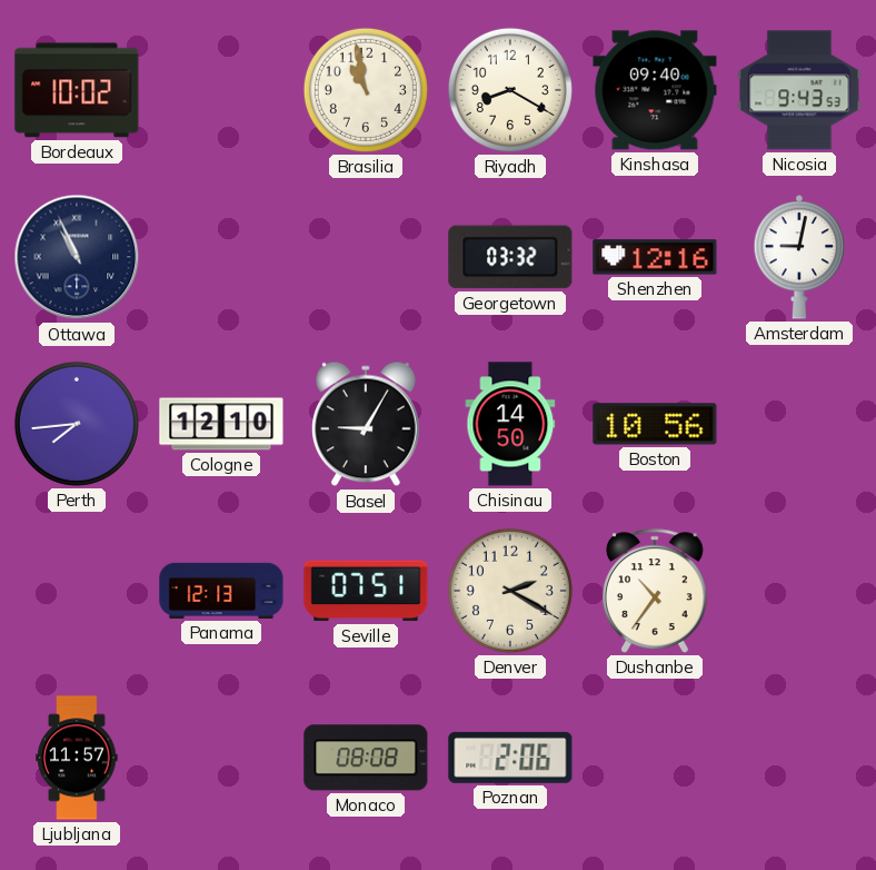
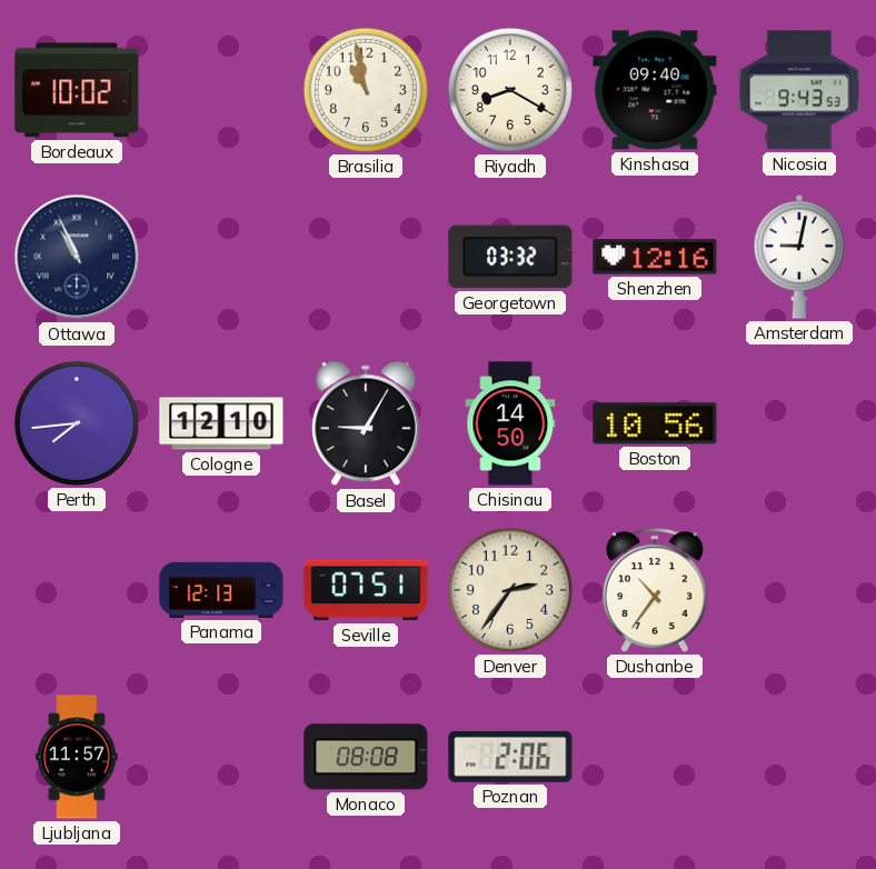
Denver: 2:20 -> 2:36
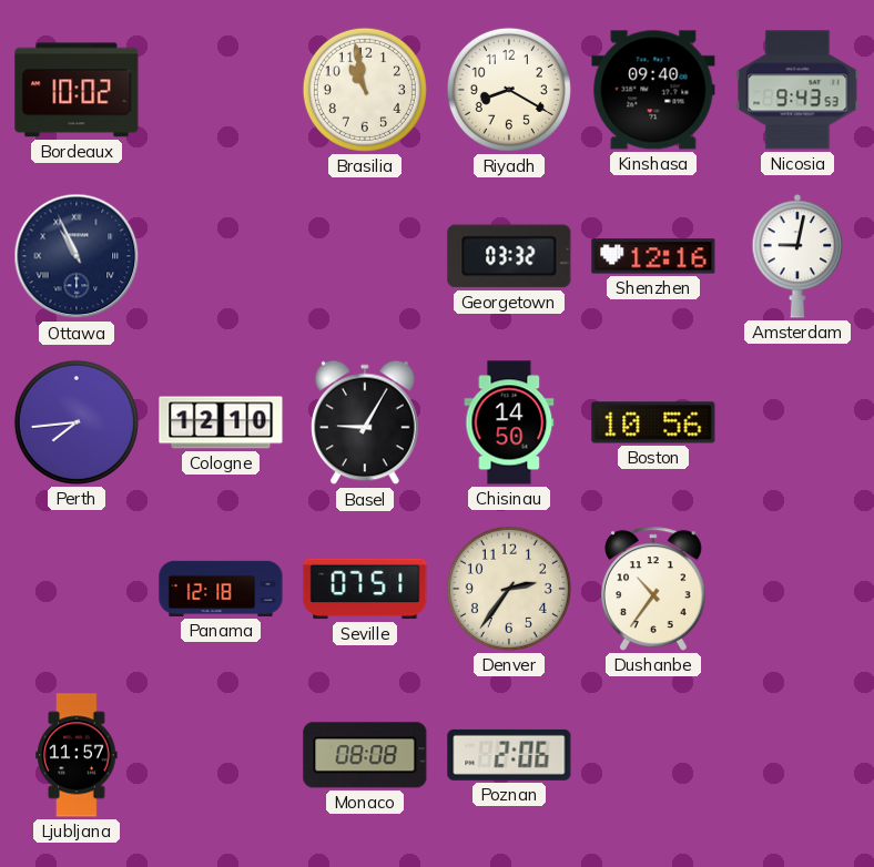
Panama: 12:13 -> 12:18
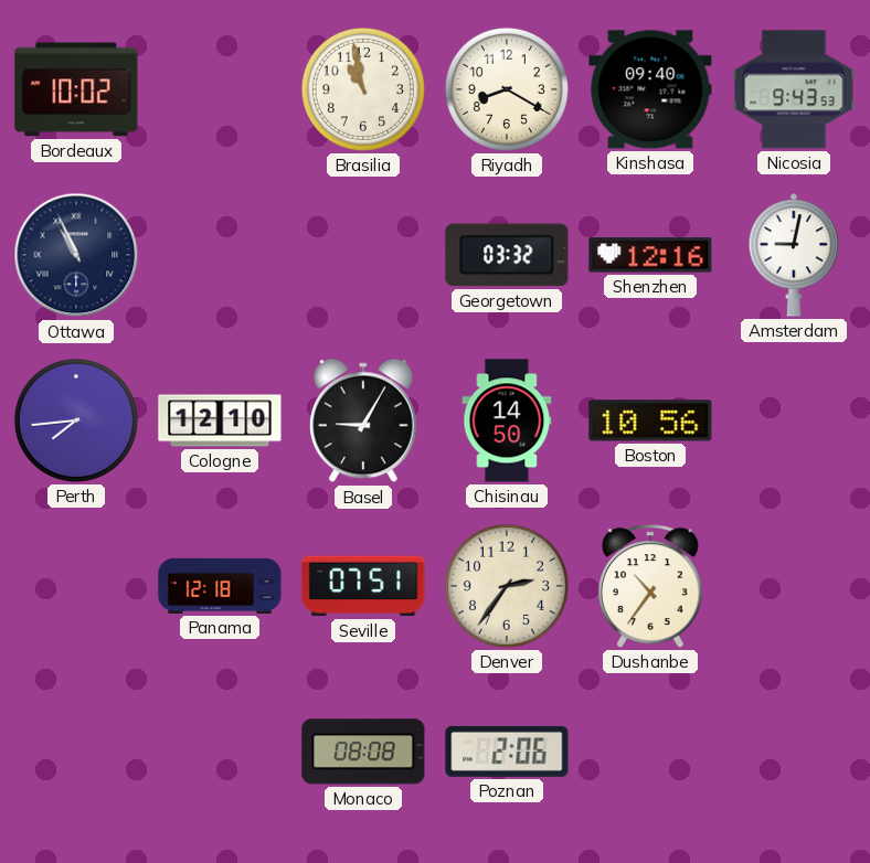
Ljubljana: 11:57 -> none
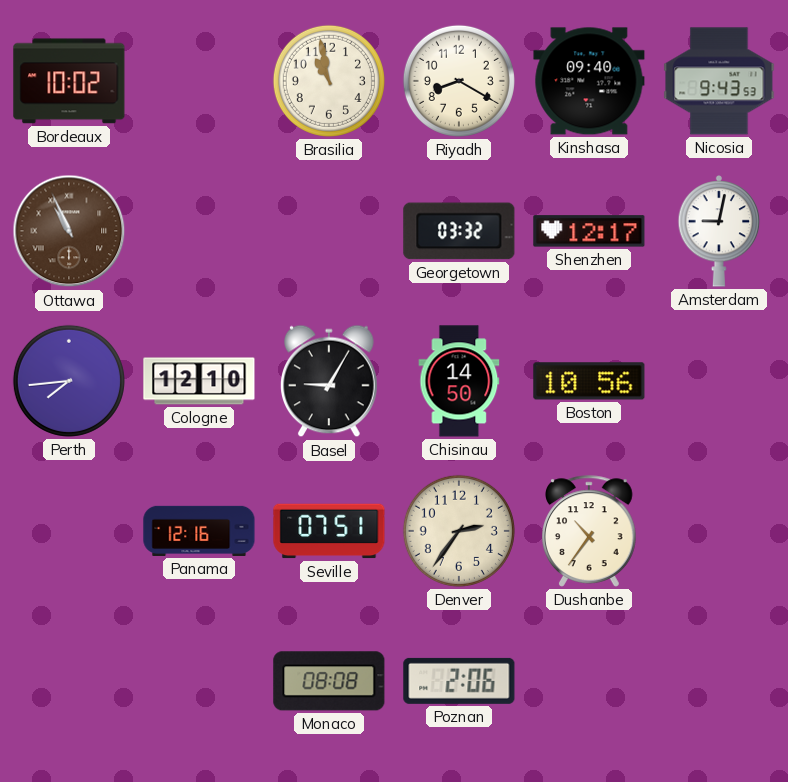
Ottawa dial: navy -> brown
Shenzhen: 12:16 -> 12:17
Panama: 12:18 -> 12:16
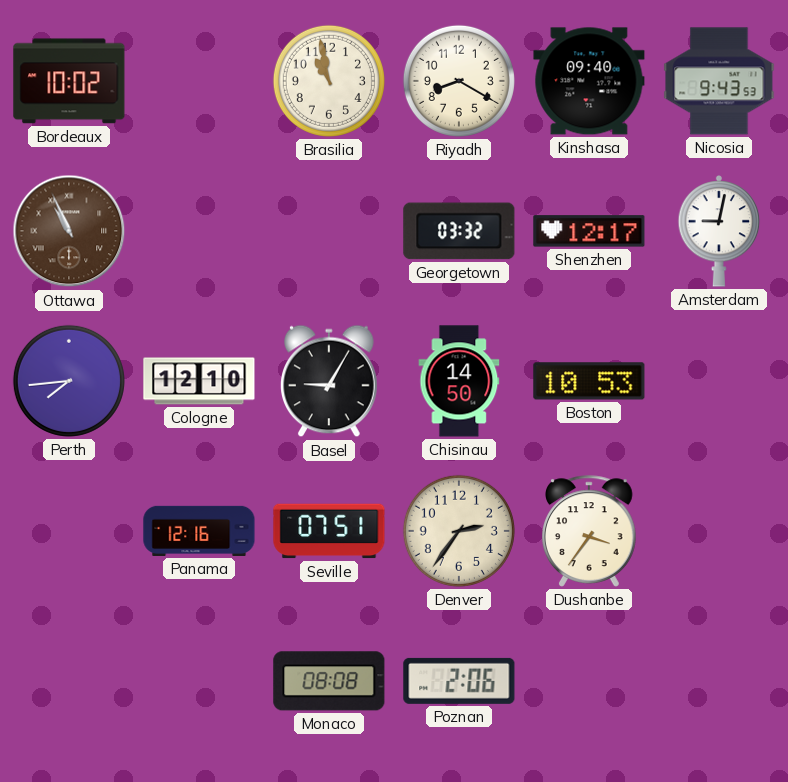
Boston: 10:56 -> 10:53
Dushanbe: 10:36 -> 3:36
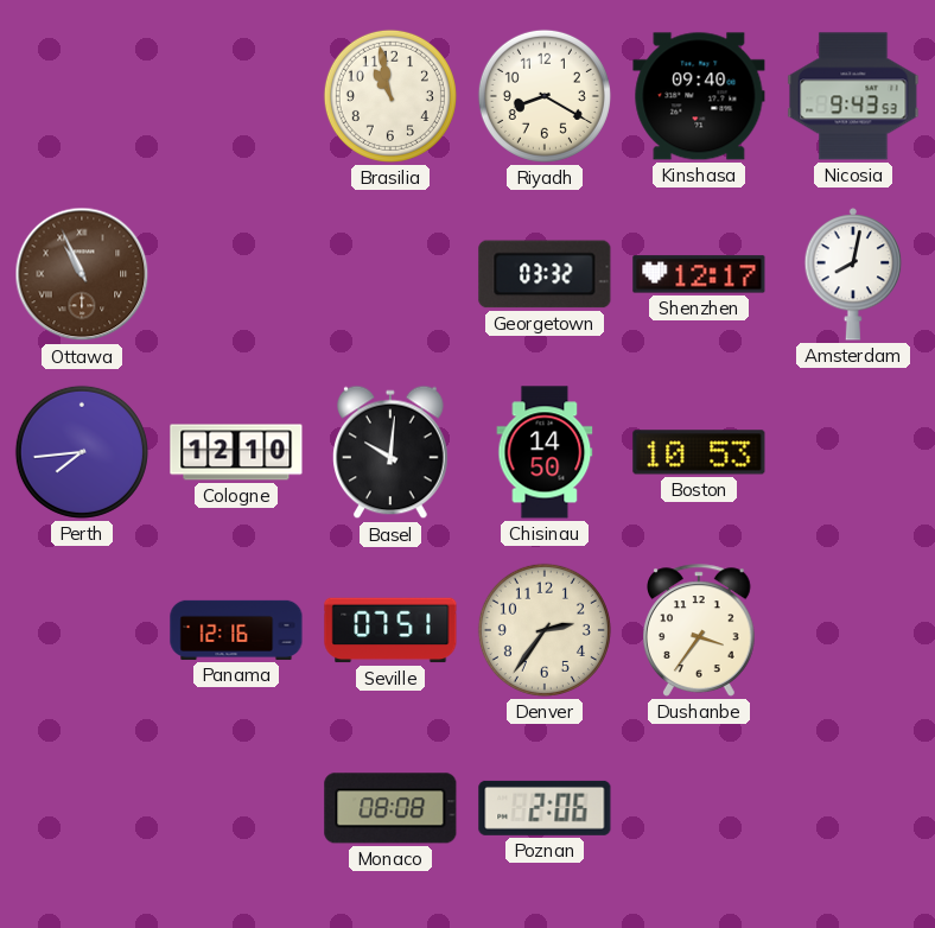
Bordeaux: 10:02 -> none
Amsterdam: 9:02 -> 8:02
Basel: 9:05 -> 10:01
